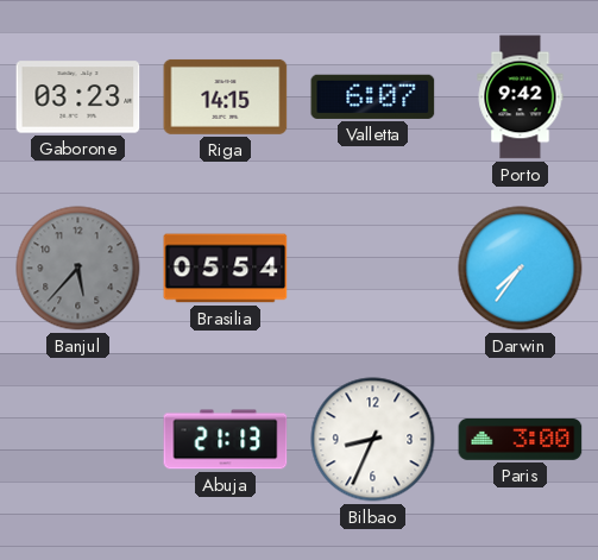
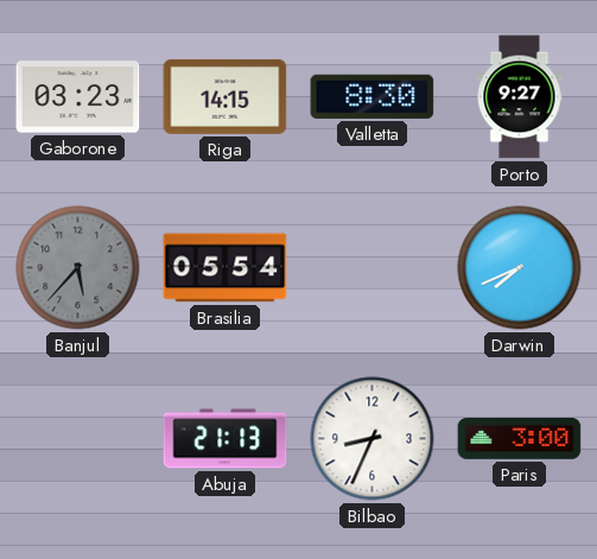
Valletta: 6:07 -> 8:30
Porto: 9:42 -> 9:27
Darwin: 7:36 -> 7:41
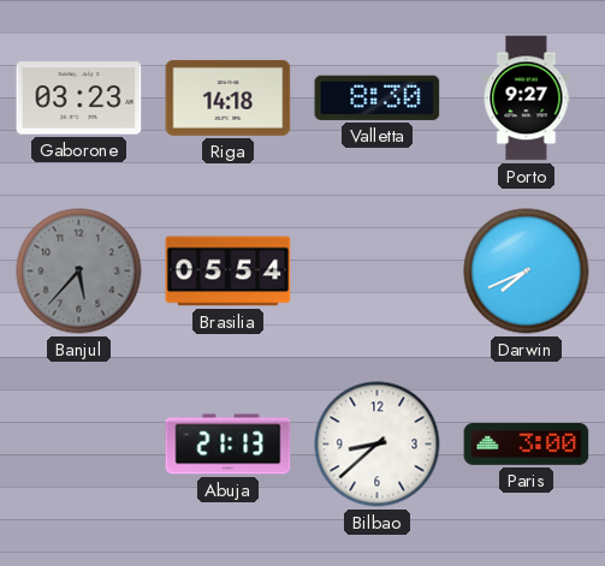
Riga: 14:15 -> 14:18
Bilbao: 8:34 -> 8:38
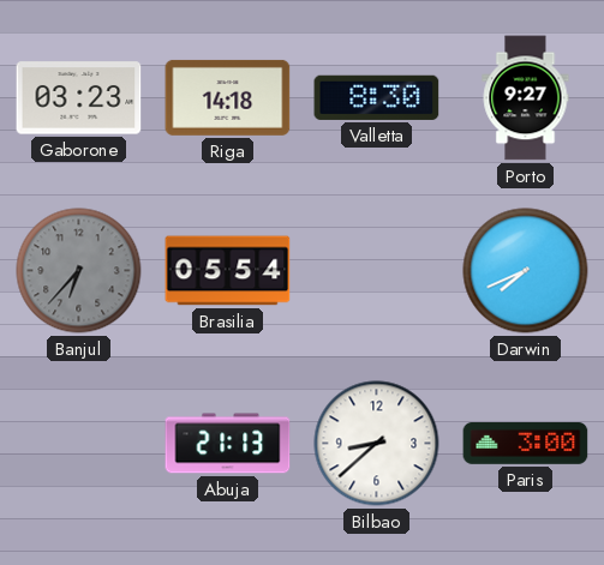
Banjul: 5:37 -> 6:37
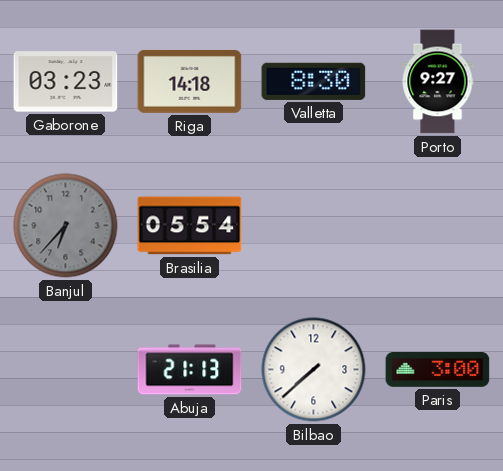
Darwin: 7:41 -> none
Bilbao: 8:38 -> 7:38
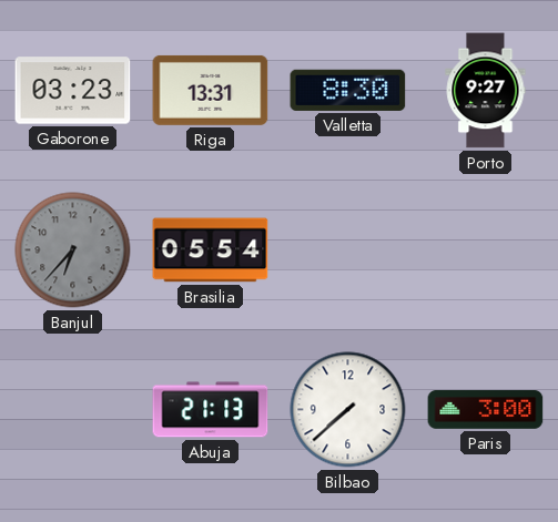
Riga: 14:18 -> 13:31
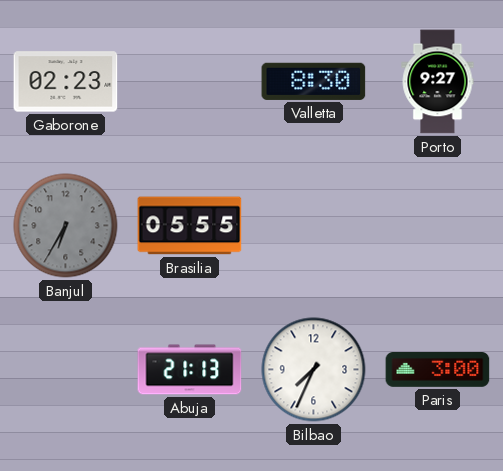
Gaborone: 03:23 -> 02:23
Riga: 13:31 -> none
Banjul: 6:37 -> 6:35
Brasilia: 05:54 -> 05:55
Bilbao: 7:38 -> 7:34
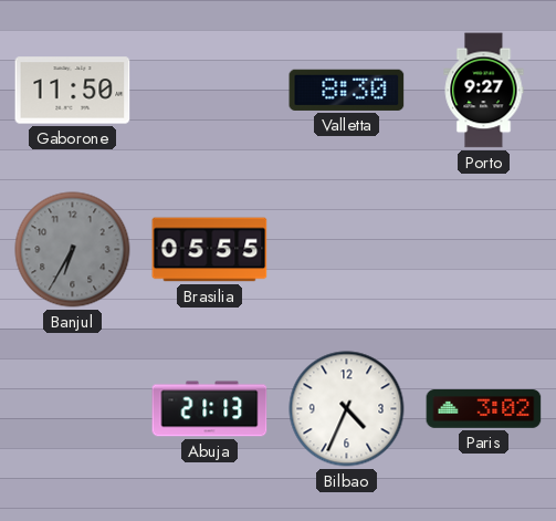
Gaborone: 02:23 -> 11:50
Bilbao: 7:34 -> 4:34
Paris: 3:00 -> 3:02
